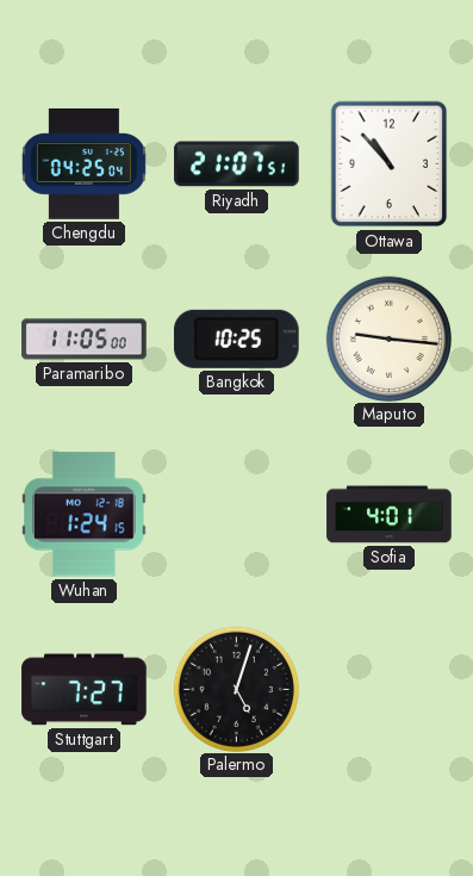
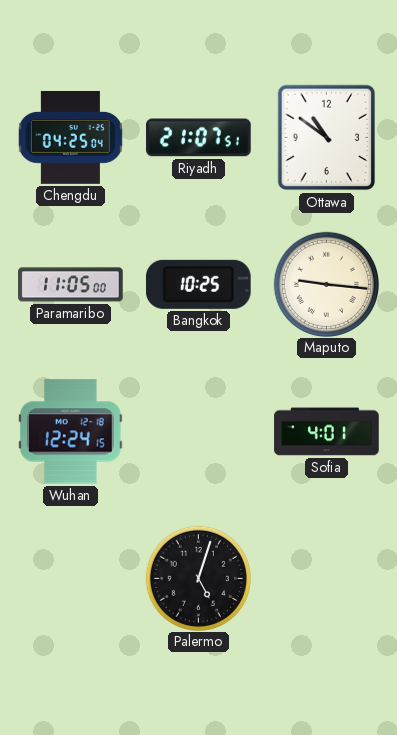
Ottawa: 10:53 -> 10:51
Wuhan: 1:24 -> 12:24
Stuttgart: 7:27 -> none
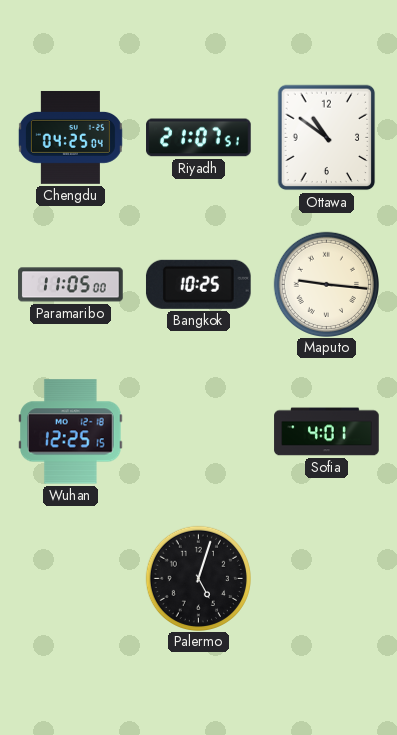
Wuhan: 12:24 -> 12:25
